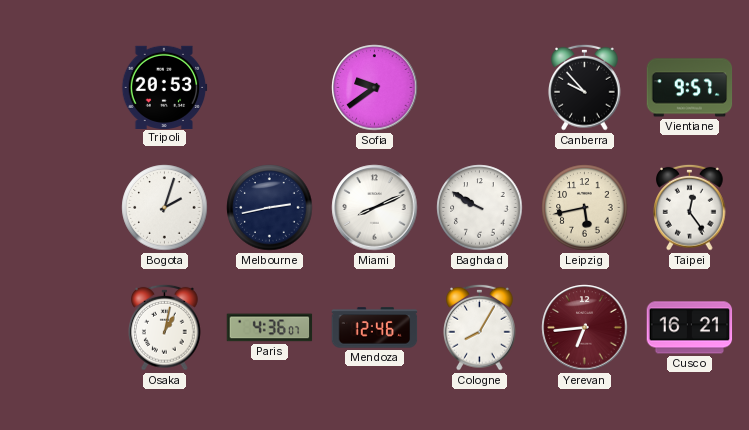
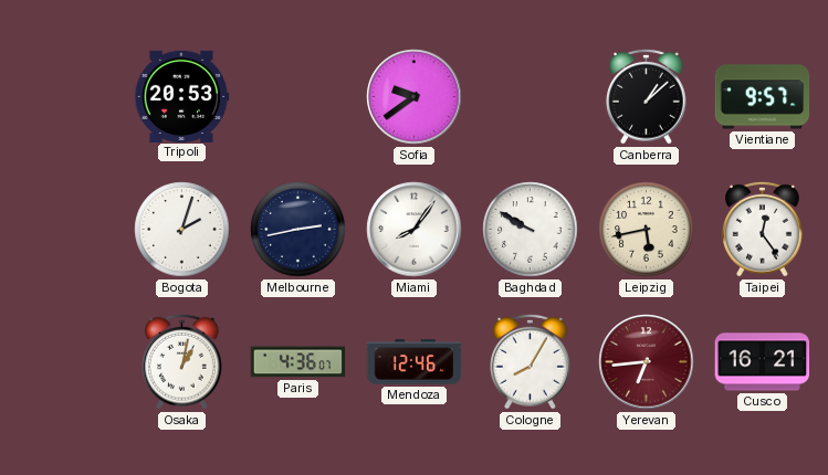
Canberra: 9:53 -> 1:08
Miami: 8:11 -> 8:06
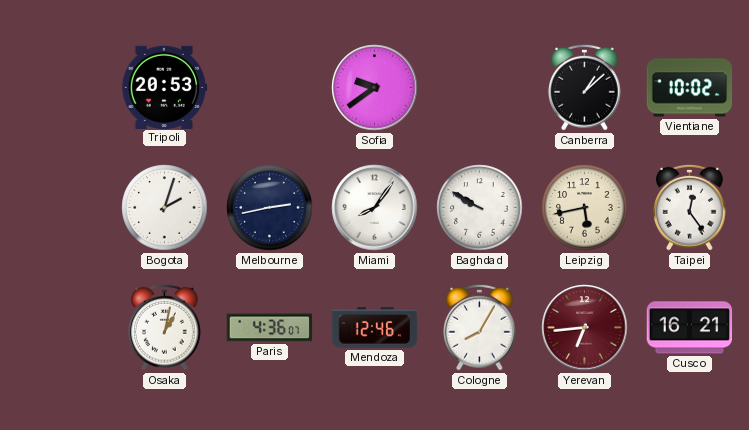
Vientiane: 9:57 -> 10:02
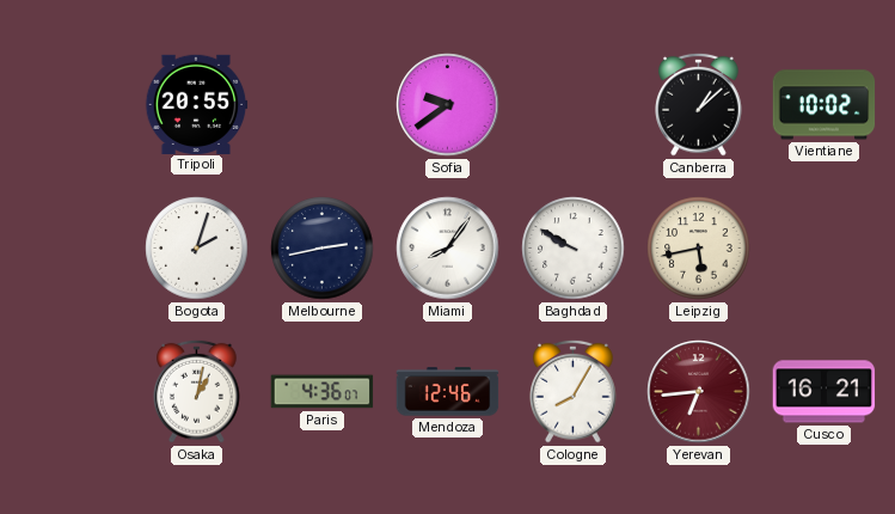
Tripoli: 20:53 -> 20:55
Taipei: 12:24 -> none
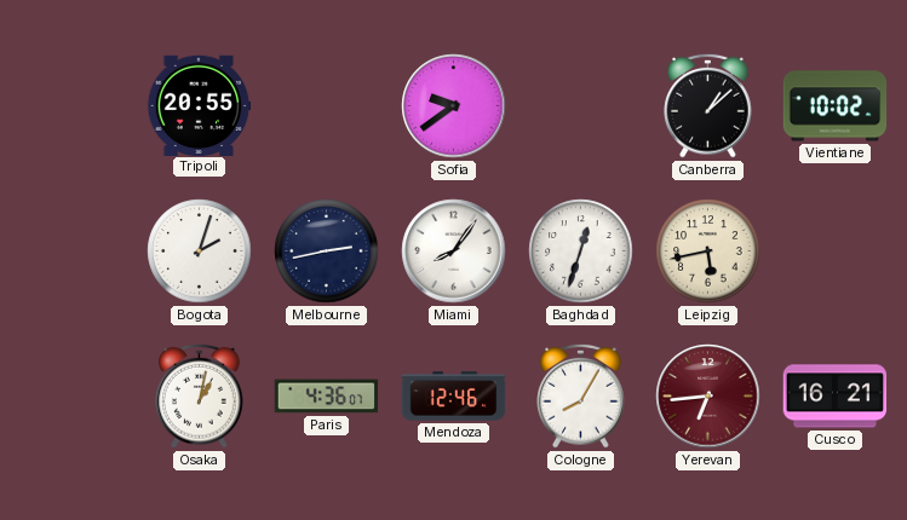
Baghdad: 9:50 -> 12:33
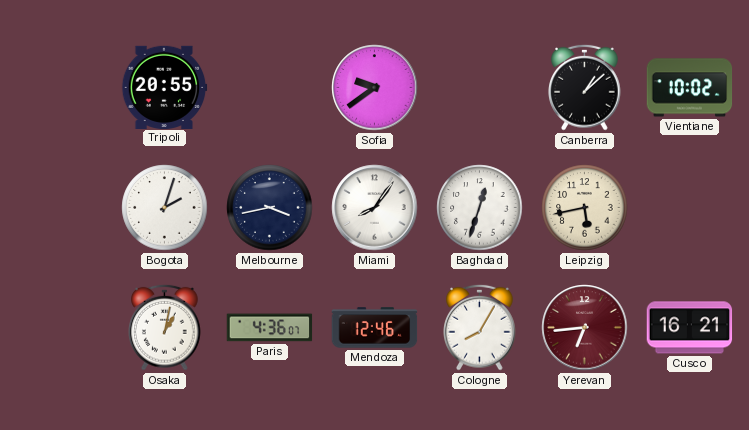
Melbourne: 2:43 -> 3:43
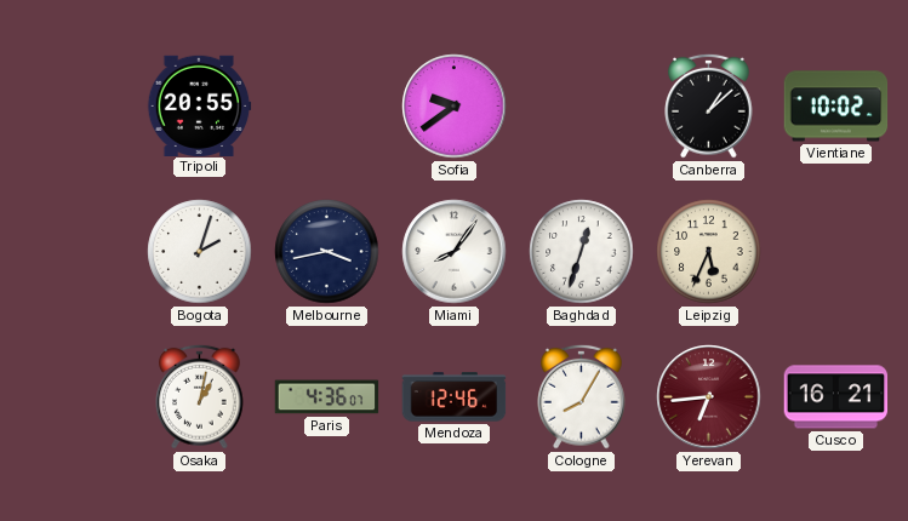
Leipzig: 5:43 -> 5:34
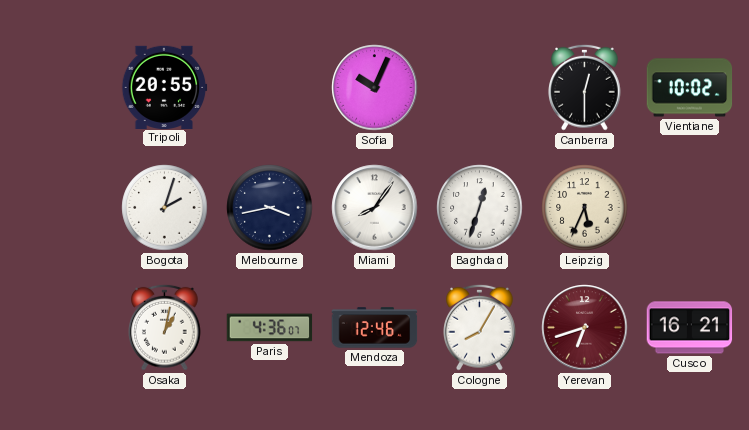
Sofia: 9:39 -> 10:04
Canberra: 1:08 -> 12:30
Yerevan: 6:44 -> 6:42
